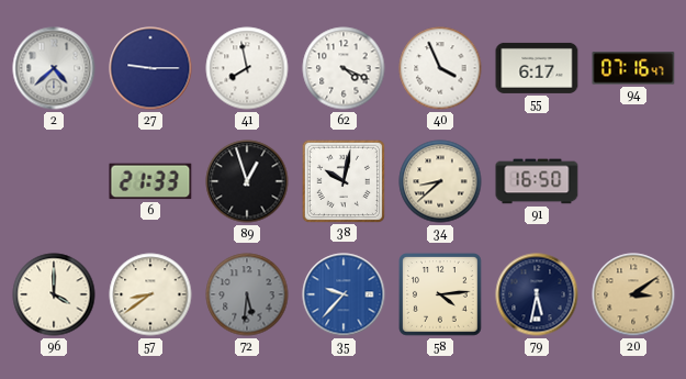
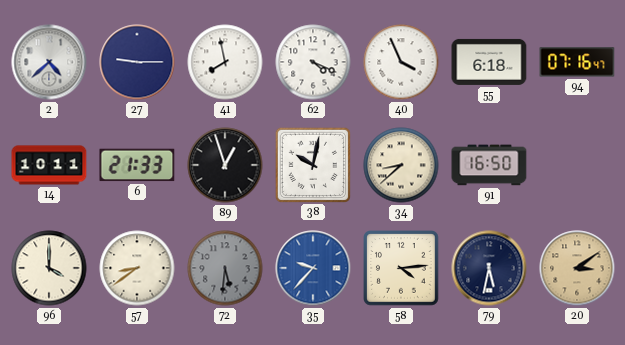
55: 6:17 -> 6:18
14: none -> 10:11
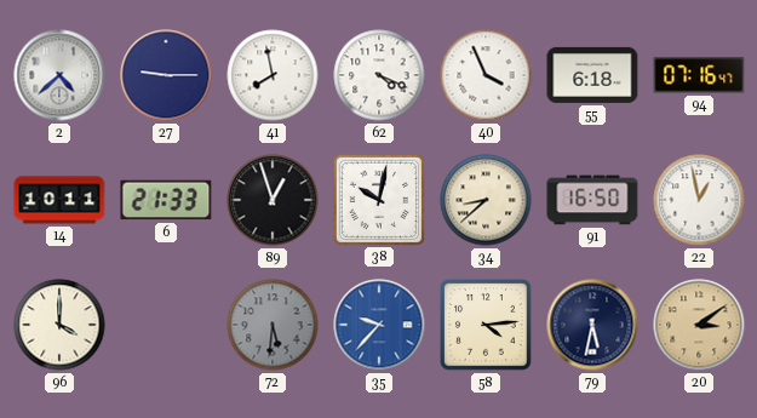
22: none -> 12:58
57: 8:39 -> none
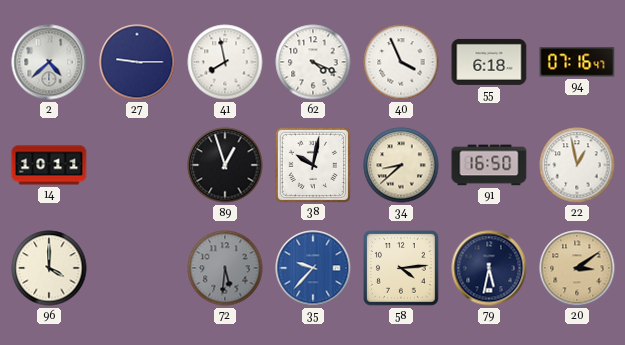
6: 21:33 -> none
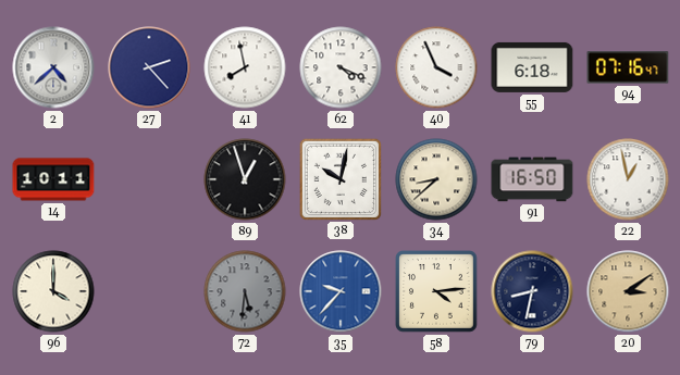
27: 9:15 -> 2:23
79: 5:32 -> 8:32
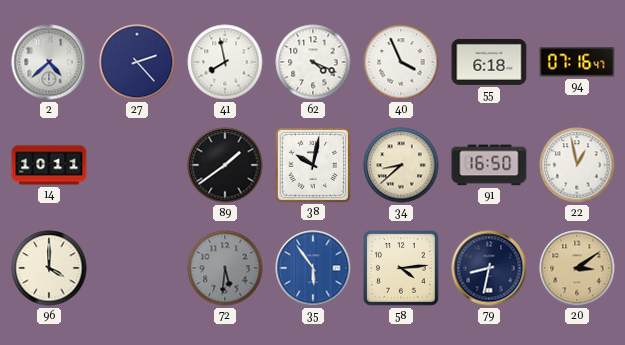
89: 12:57 -> 1:39
35: 9:37 -> 5:54
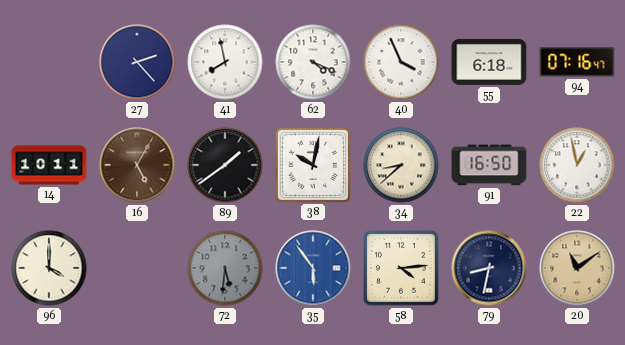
2: 4:38 -> none
16: none -> 5:05
20: 3:09 -> 11:09
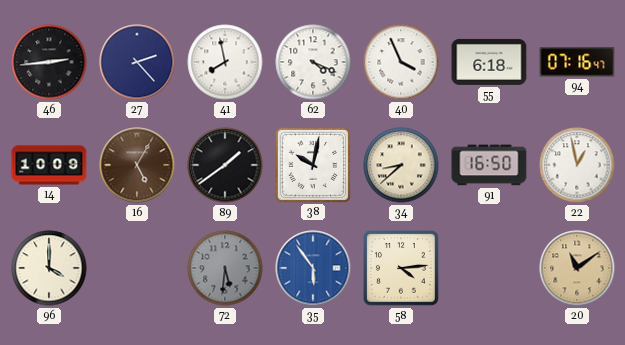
46: none -> 2:44
14: 10:11 -> 10:09
79: 8:32 -> none
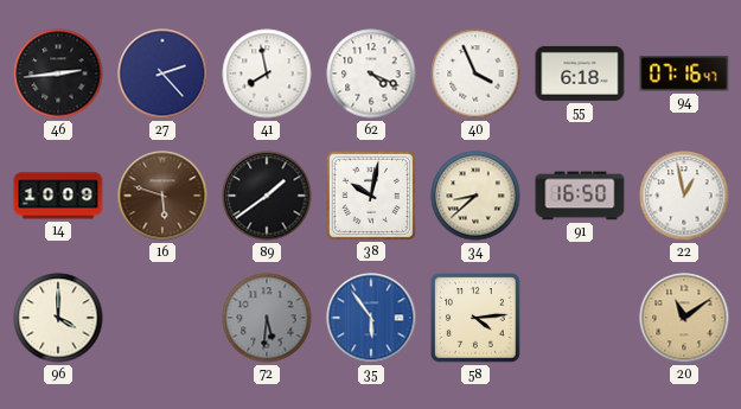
16: 5:05 -> 5:48
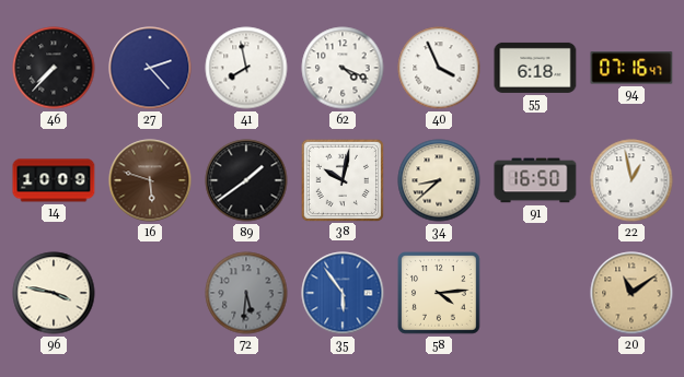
46: 2:44 -> 7:37
96: 4:00 -> 3:47
